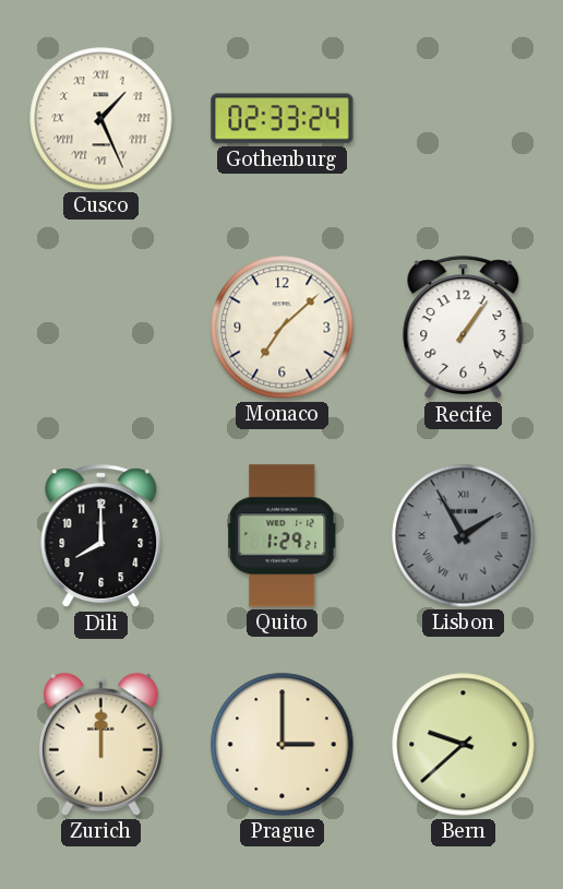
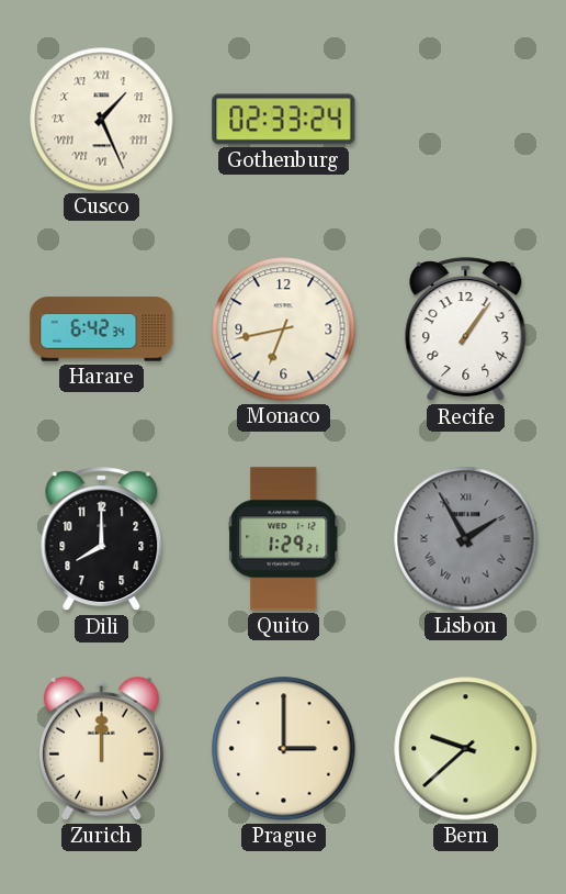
Harare: none -> 6:42
Monaco: 7:08 -> 6:43
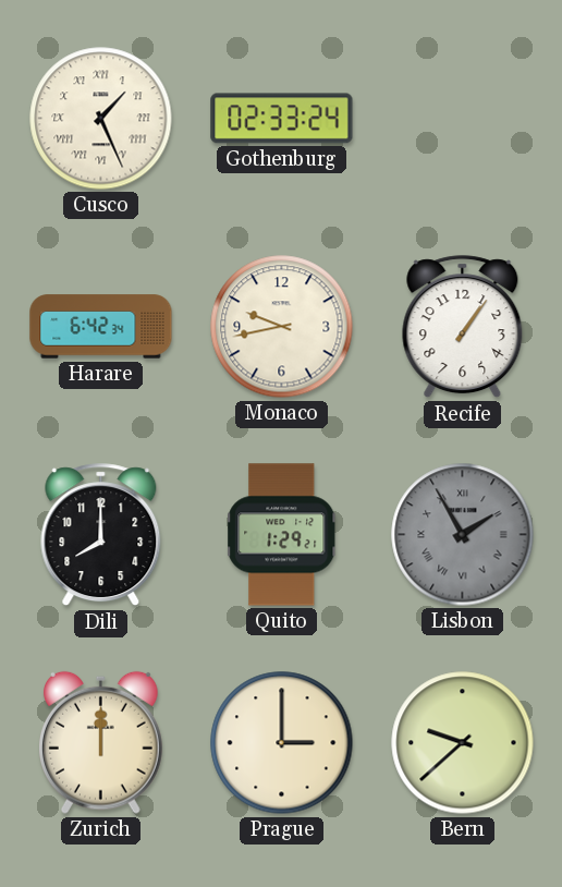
Monaco: 6:43 -> 9:43
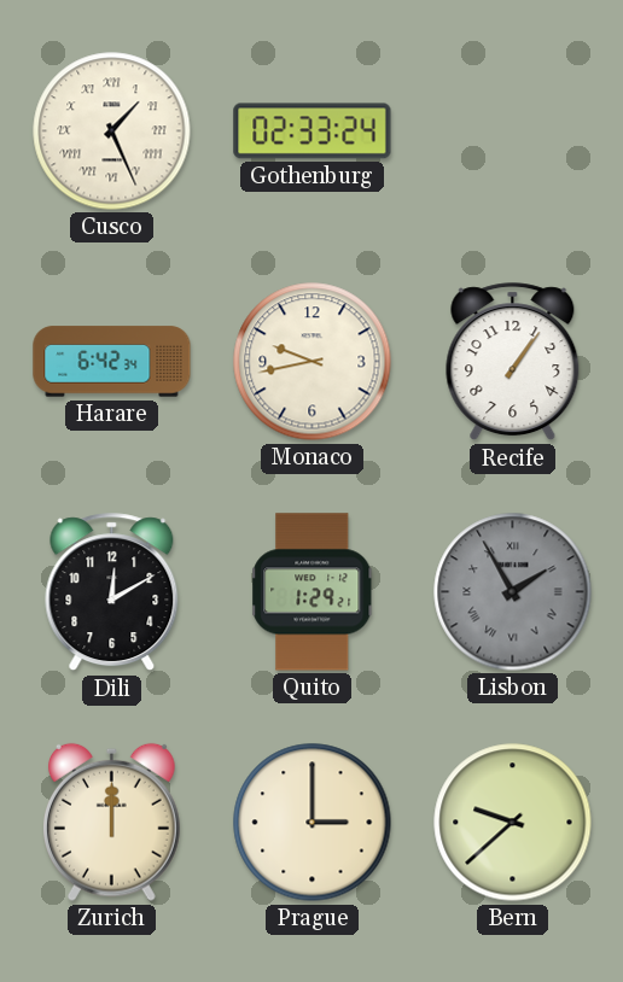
Dili: 8:00 -> 12:10
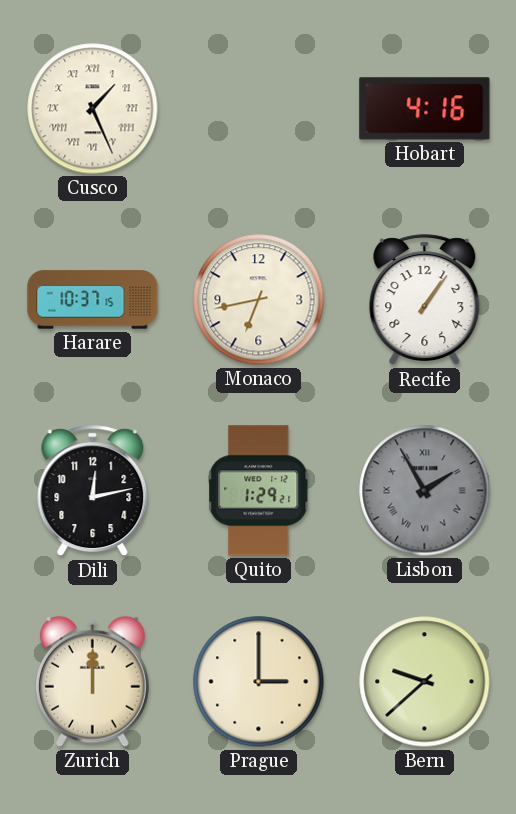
Gothenburg: 02:33 -> none
Hobart: none -> 4:16
Harare: 6:42 -> 10:37
Monaco: 9:43 -> 6:43
Dili: 12:10 -> 12:13
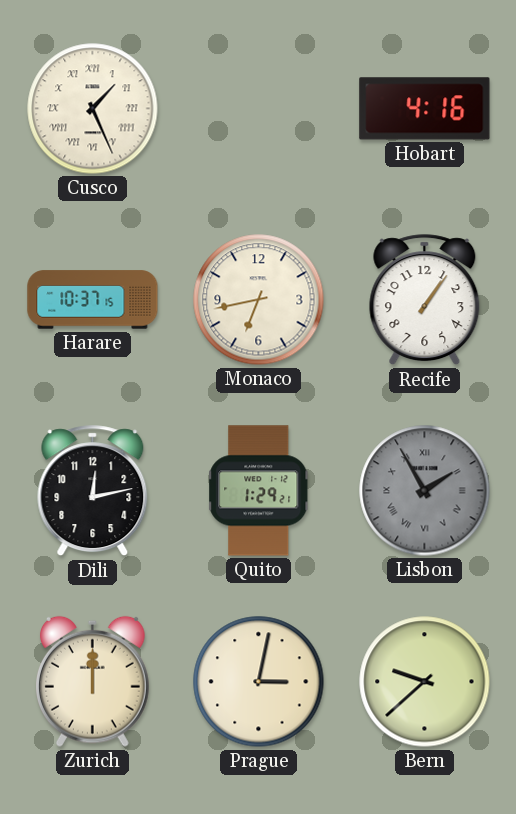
Prague: 3:00 -> 3:02
